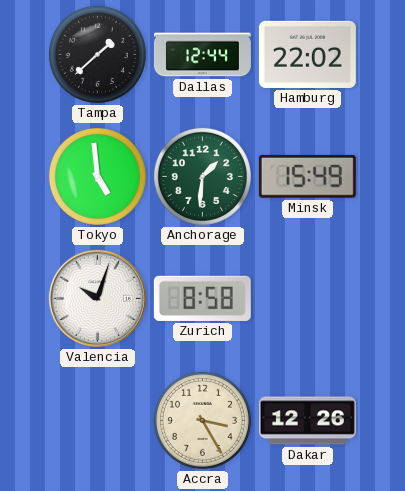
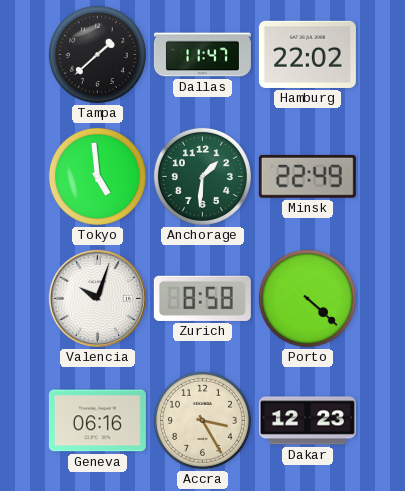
Dallas: 12:44 -> 11:47
Minsk: 15:49 -> 22:49
Porto: none -> 4:22
Geneva: none -> 06:16
Dakar: 12:26 -> 12:23
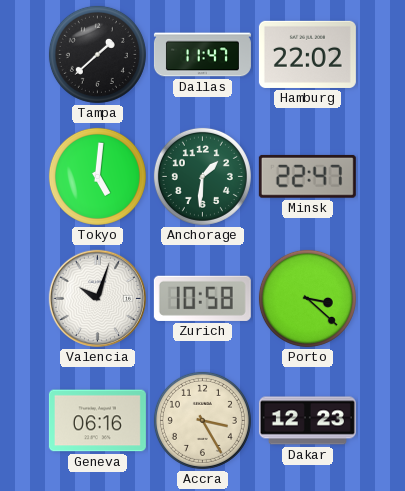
Tokyo: 4:59 -> 5:01
Minsk: 22:49 -> 22:47
Zurich: 8:58 -> 10:58
Porto: 4:22 -> 3:22
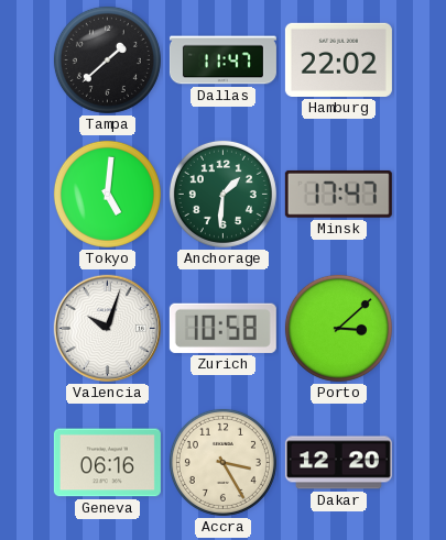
Minsk: 22:47 -> 17:47
Porto: 3:22 -> 3:08
Dakar: 12:23 -> 12:20
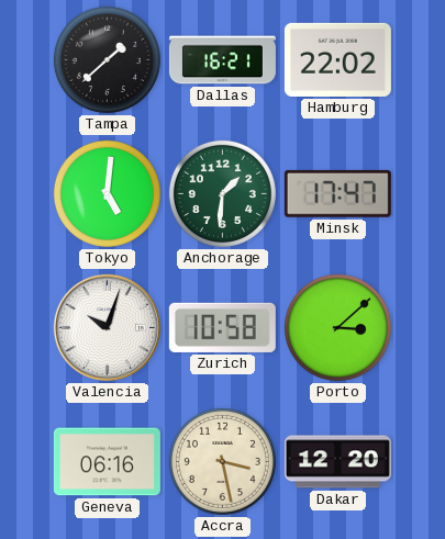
Dallas: 11:47 -> 16:21
Accra: 3:25 -> 3:28
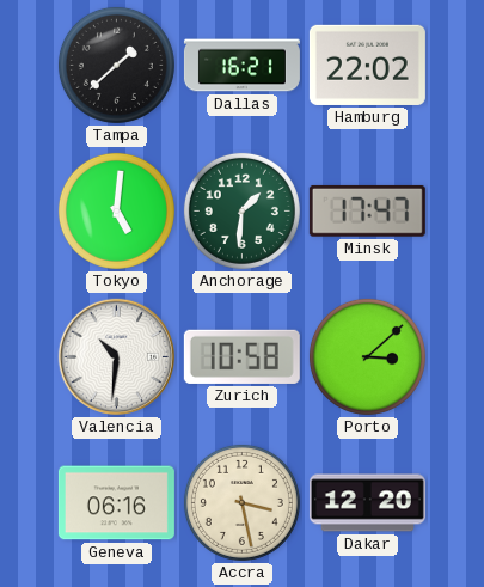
Valencia: 10:03 -> 10:31
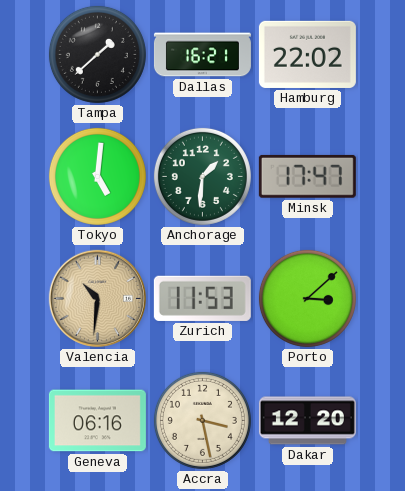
Valencia dial: white -> champagne
Zurich: 10:58 -> 11:53
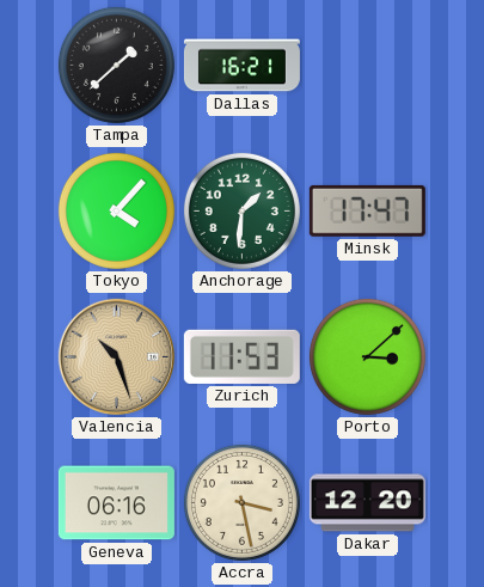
Hamburg: 22:02 -> none
Tokyo: 5:01 -> 4:07
Valencia: 10:31 -> 10:27
